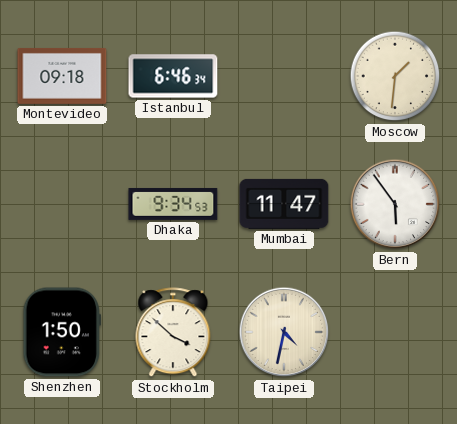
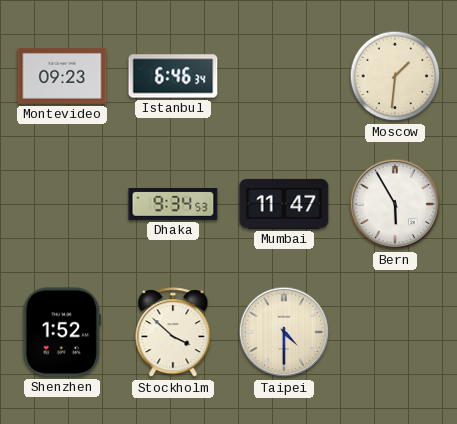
Montevideo: 09:18 -> 09:23
Bern: 5:54 -> 5:55
Shenzhen: 1:50 -> 1:52
Taipei: 4:32 -> 4:30
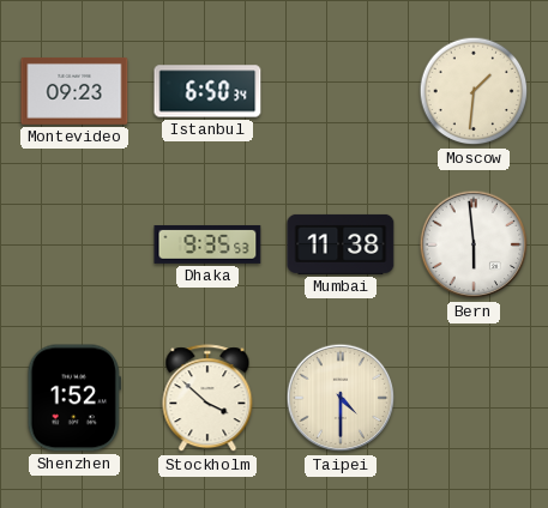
Istanbul: 6:46 -> 6:50
Dhaka: 9:34 -> 9:35
Mumbai: 11:47 -> 11:38
Bern: 5:55 -> 5:59
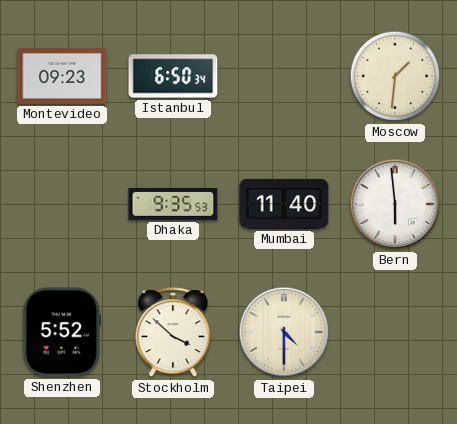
Mumbai: 11:38 -> 11:40
Shenzhen: 1:52 -> 5:52
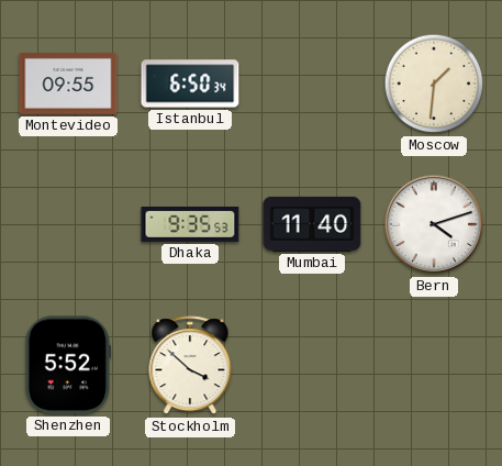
Montevideo: 09:23 -> 09:55
Bern: 5:59 -> 4:12
Taipei: 4:30 -> none
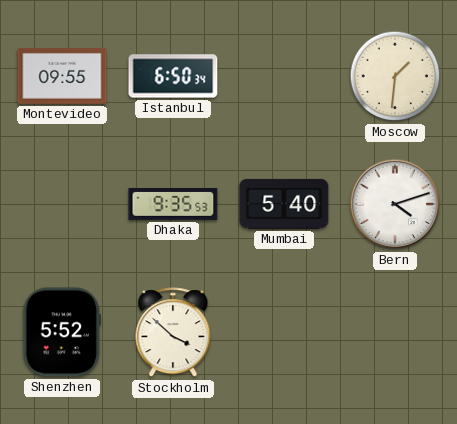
Mumbai: 11:40 -> 5:40
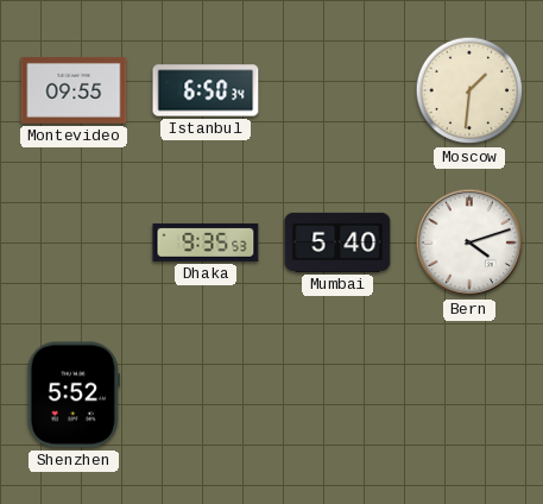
Stockholm: 3:52 -> none
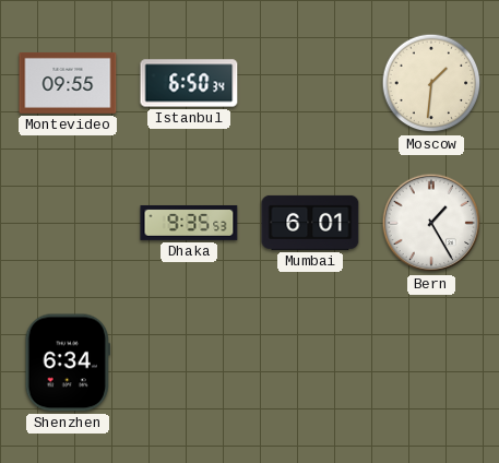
Mumbai: 5:40 -> 6:01
Bern: 4:12 -> 1:25
Shenzhen: 5:52 -> 6:34
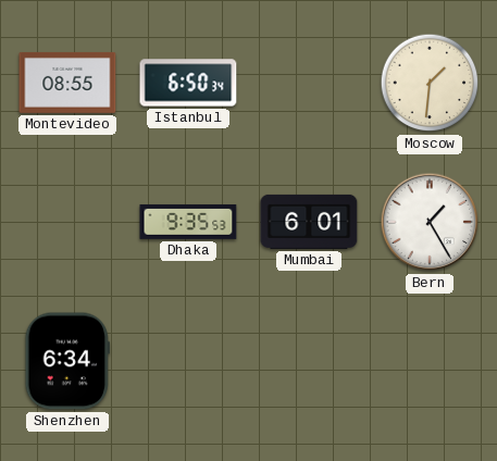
Montevideo: 09:55 -> 08:55
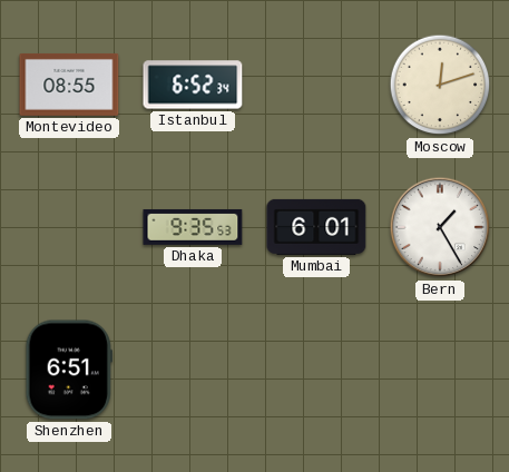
Istanbul: 6:50 -> 6:52
Moscow: 1:31 -> 12:12
Shenzhen: 6:34 -> 6:51
